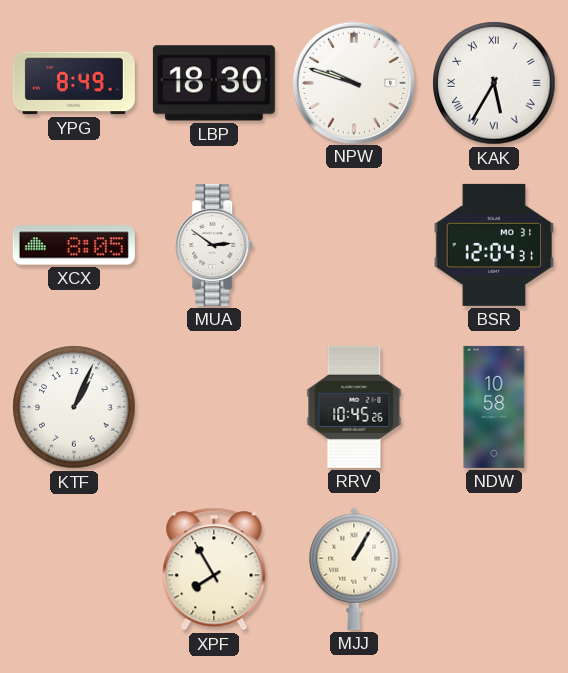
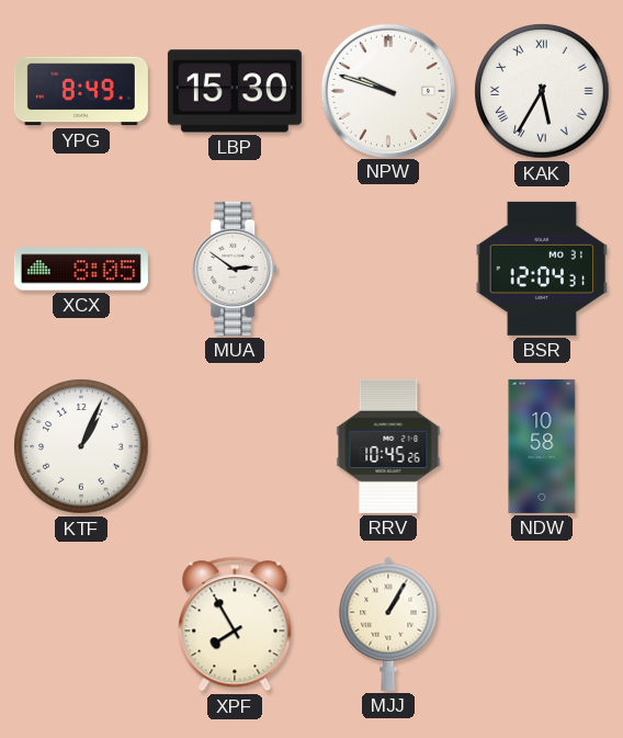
LBP: 18:30 -> 15:30
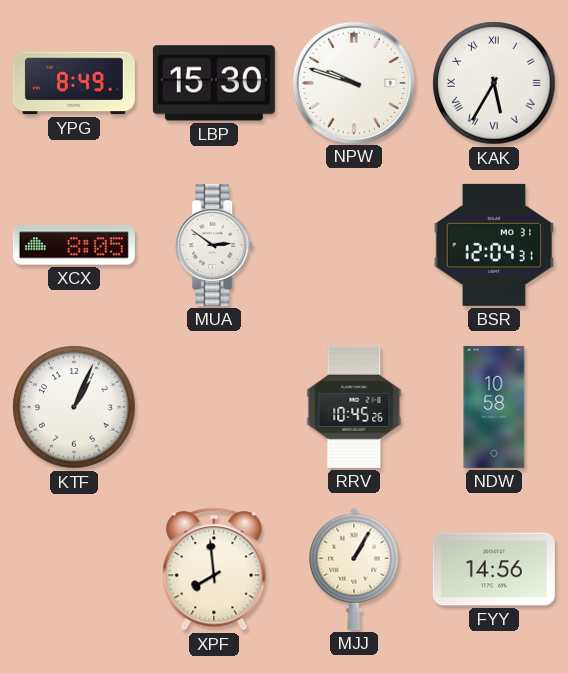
XPF: 7:55 -> 7:59
FYY: none -> 14:56
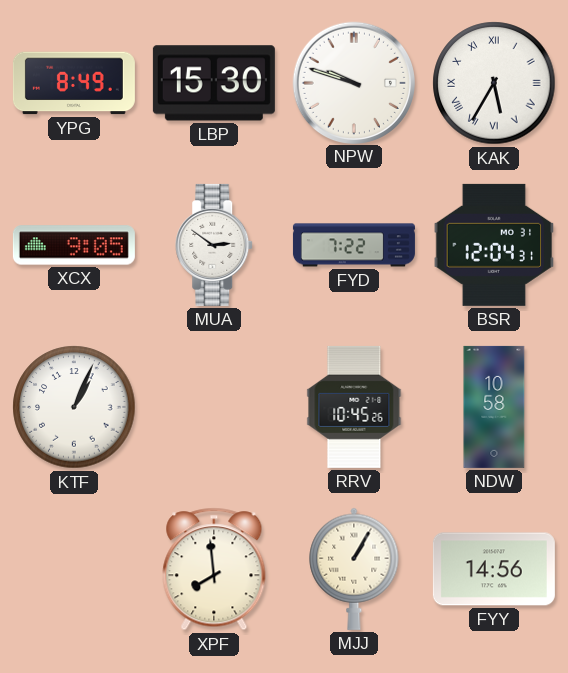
XCX: 8:05 -> 9:05
FYD: none -> 7:22
